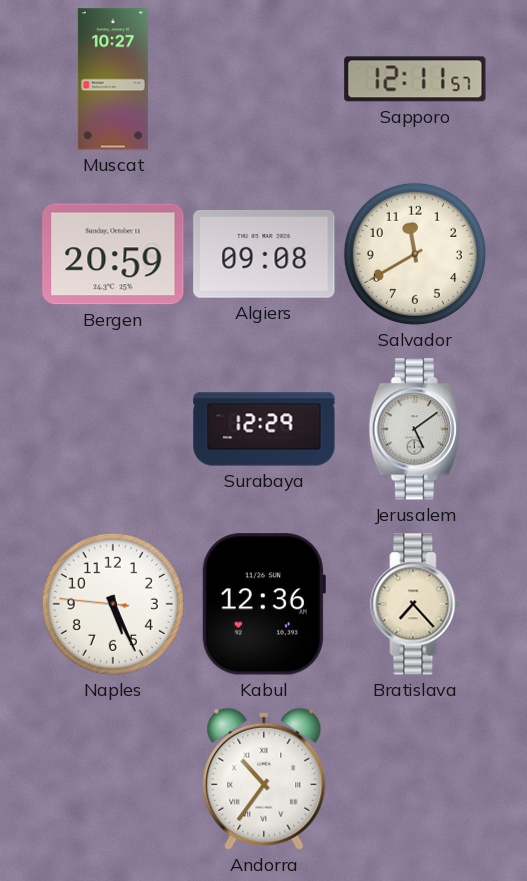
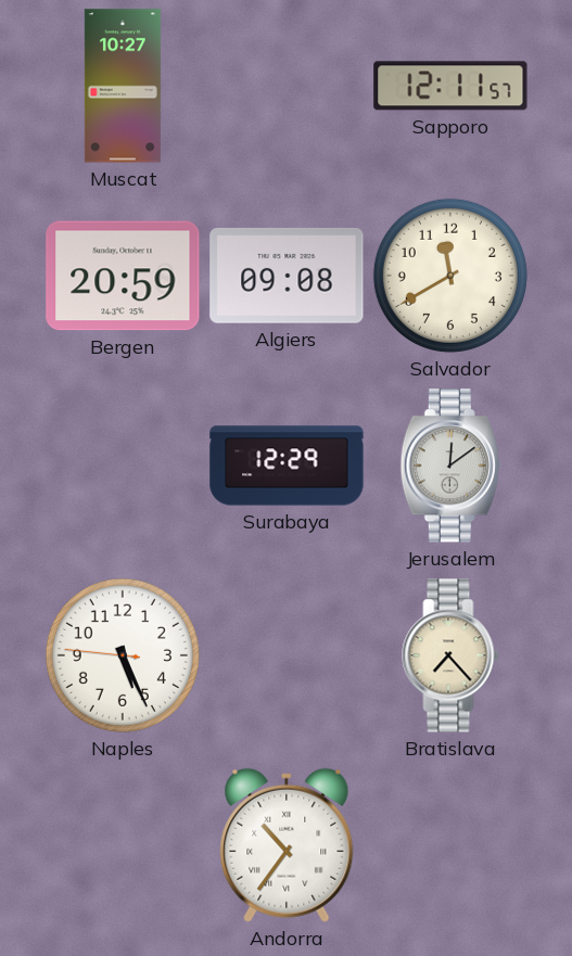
Jerusalem: 5:09 -> 12:09
Kabul: 12:36 -> none
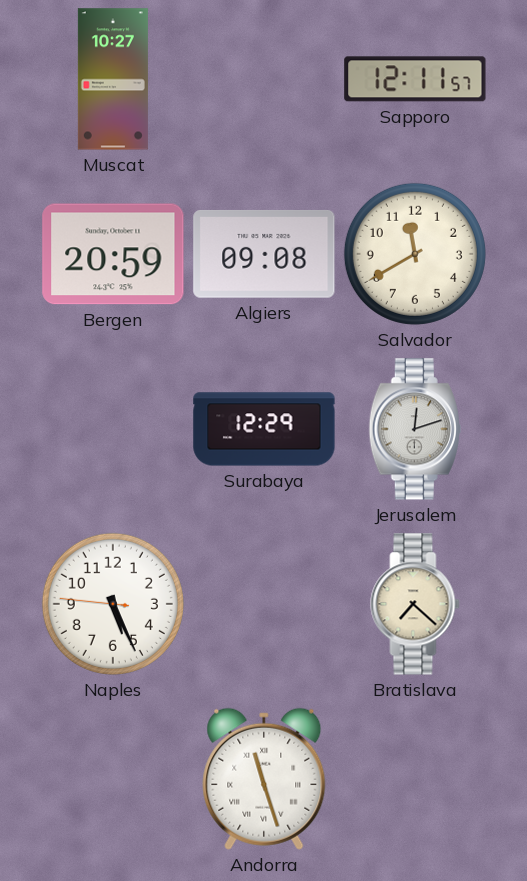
Jerusalem: 12:09 -> 12:12
Bratislava: 7:23 -> 7:22
Andorra: 10:36 -> 11:27
